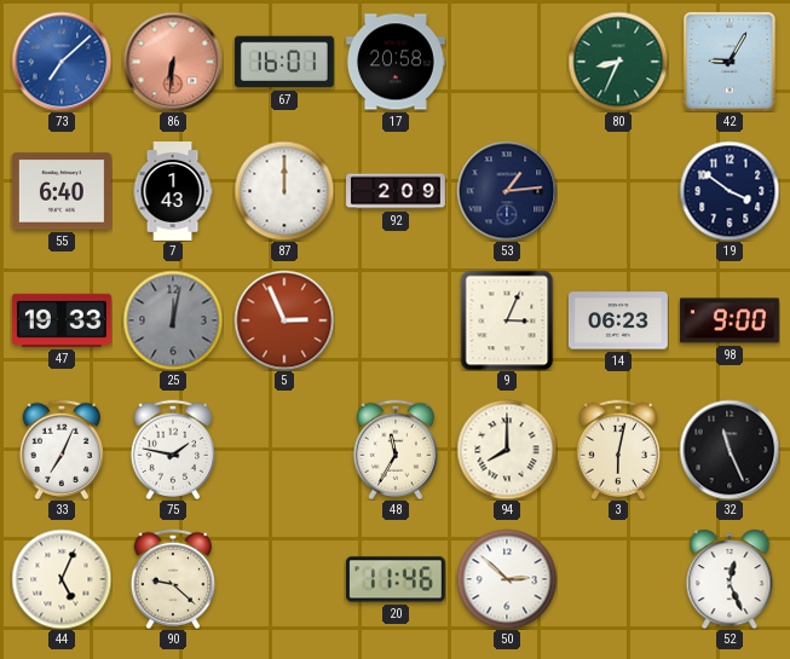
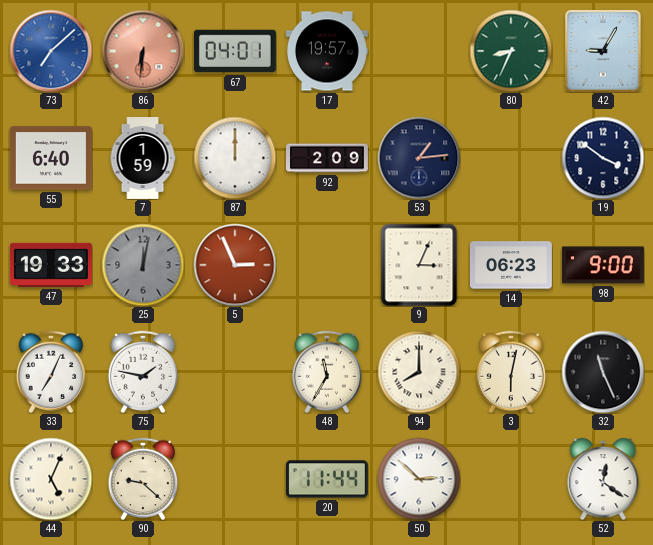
67: 16:01 -> 04:01
17: 20:58 -> 19:57
7: 1:43 -> 1:59
20: 11:46 -> 11:44
52: 12:26 -> 12:21
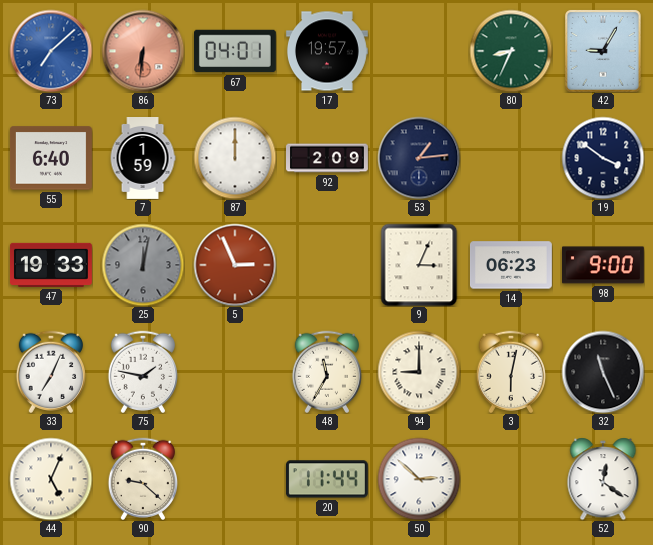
94: 8:00 -> 9:00
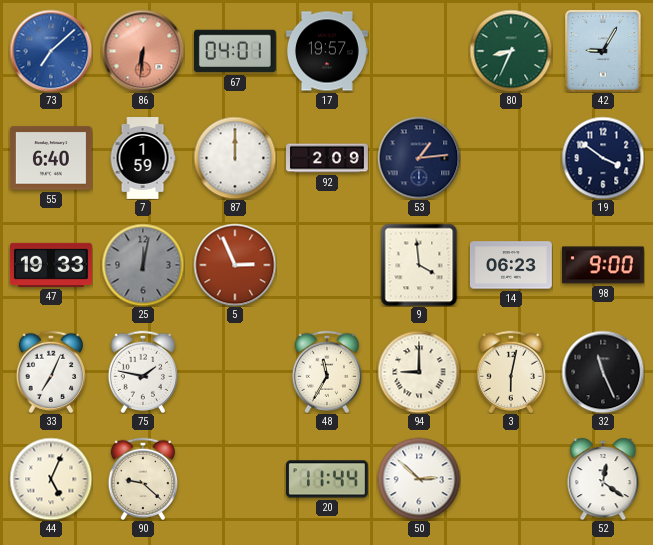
9: 3:04 -> 3:59
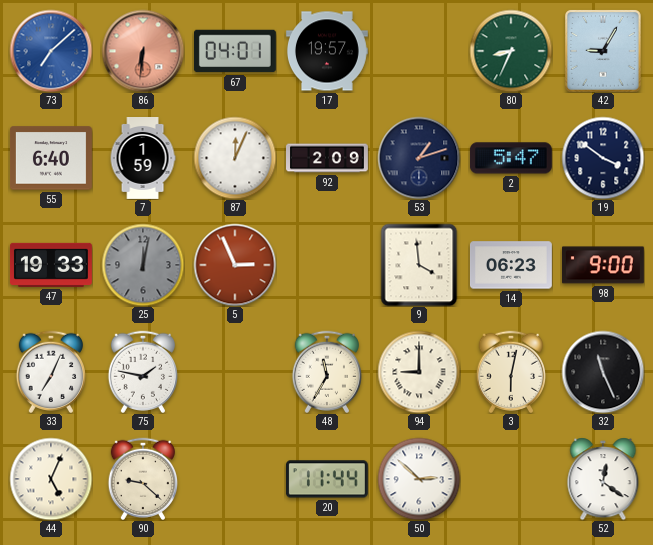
87: 12:00 -> 12:04
53: 1:14 -> 1:12
2: none -> 5:47
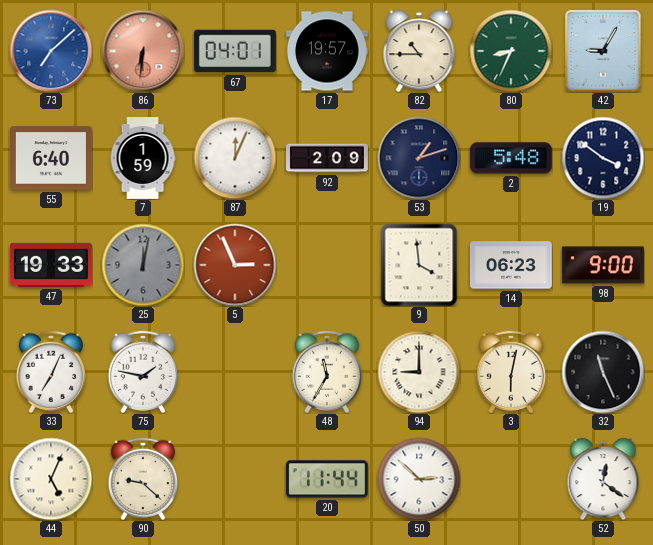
82: none -> 10:45
2: 5:47 -> 5:48
